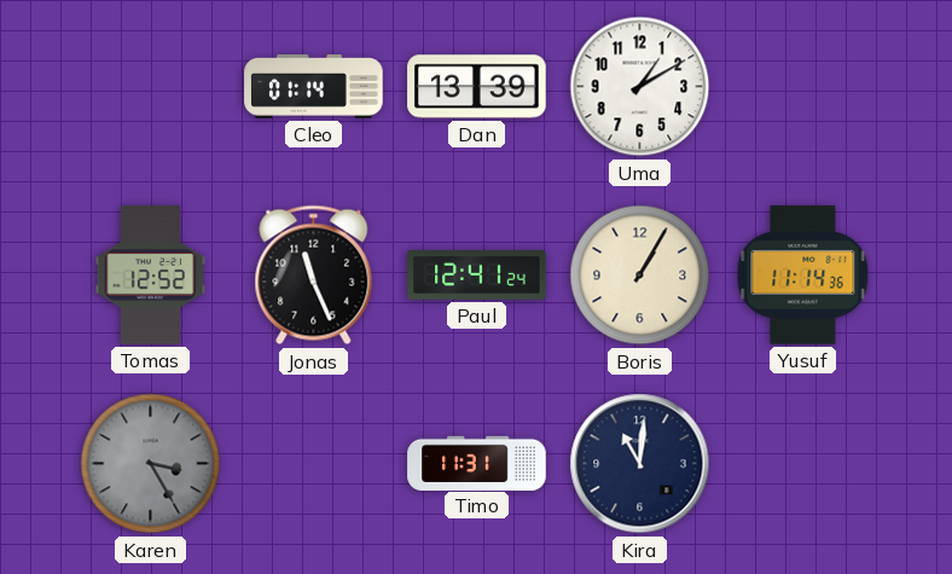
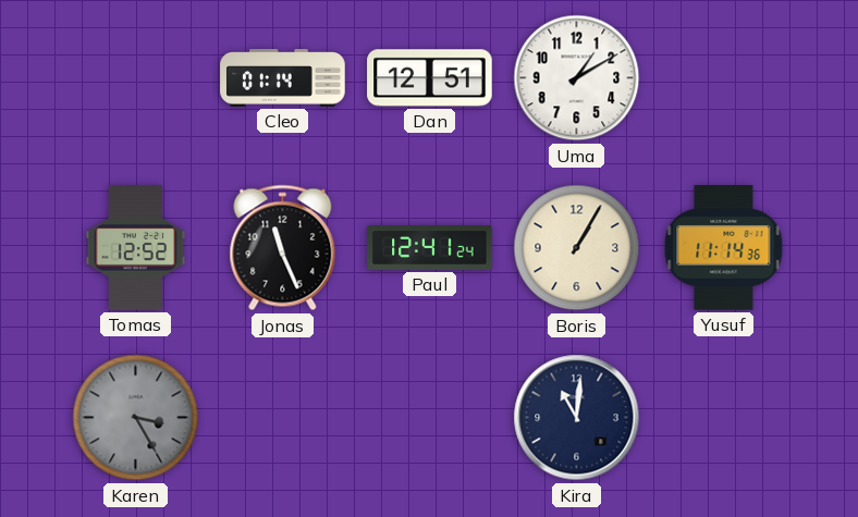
Dan: 13:39 -> 12:51
Timo: 11:31 -> none
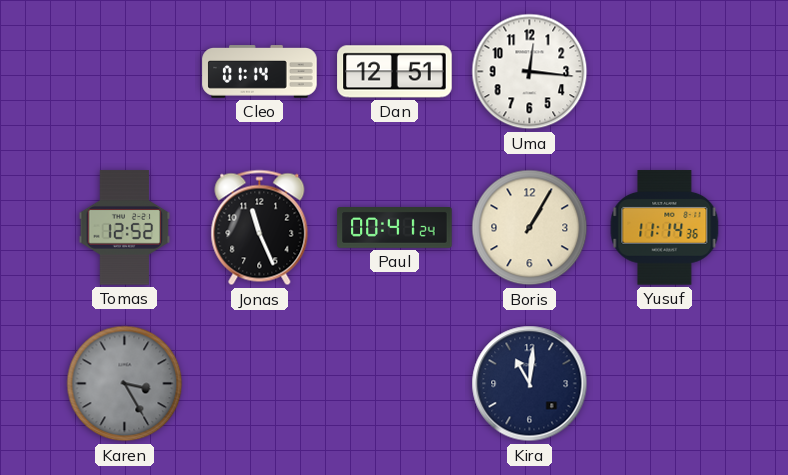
Uma: 1:10 -> 12:16
Paul: 12:41 -> 00:41
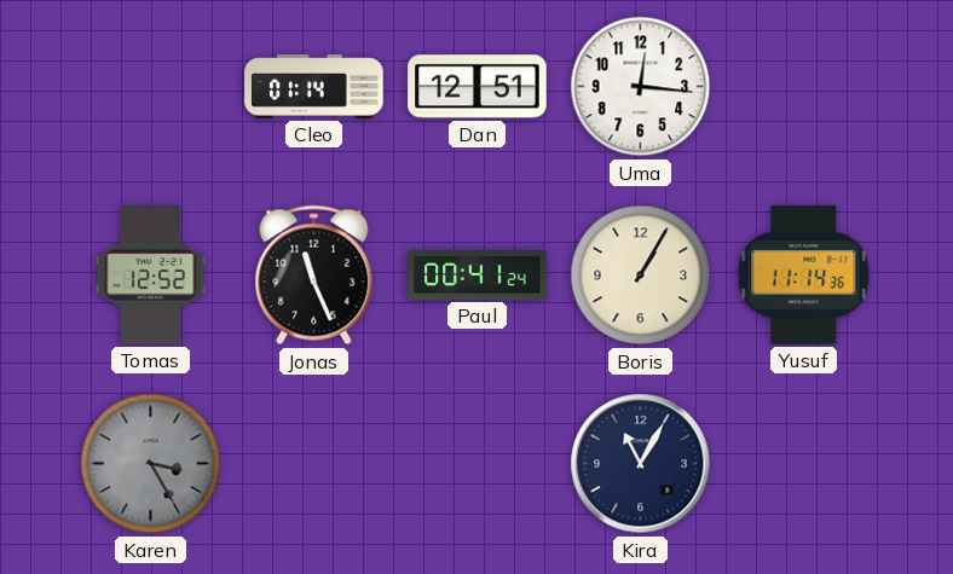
Kira: 11:01 -> 11:05
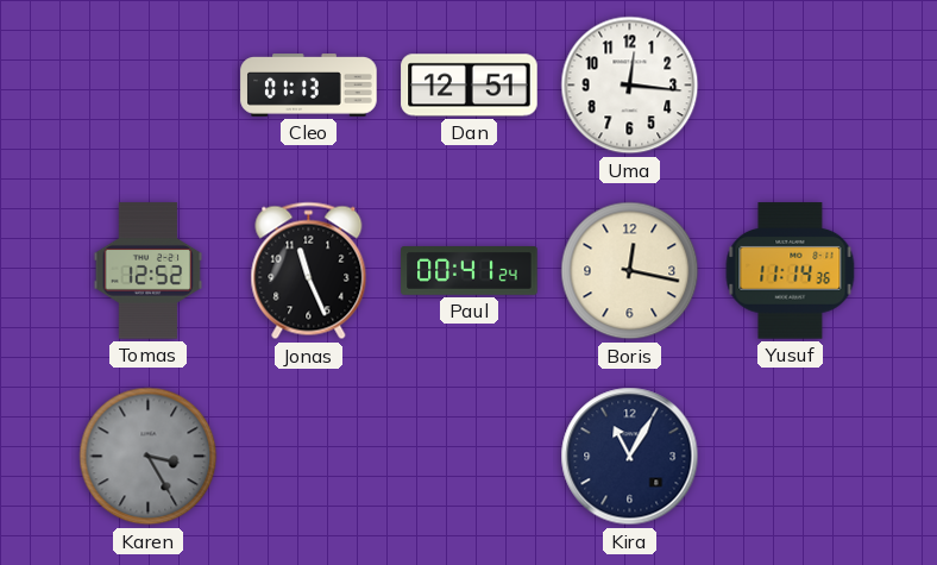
Cleo: 01:14 -> 01:13
Boris: 1:05 -> 12:17
